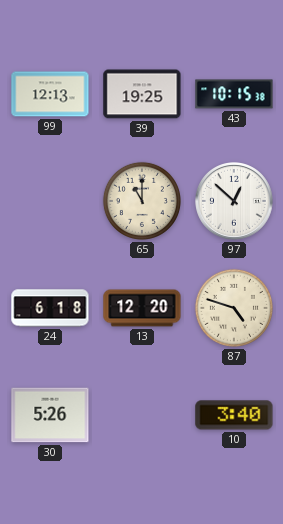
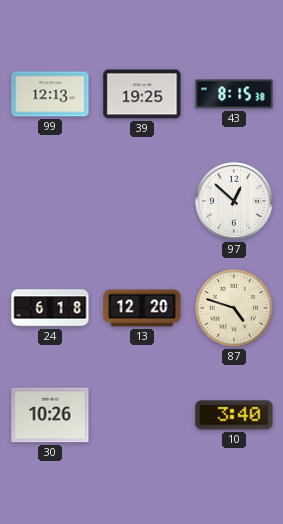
43: 10:15 -> 8:15
65: 11:00 -> none
30: 5:26 -> 10:26
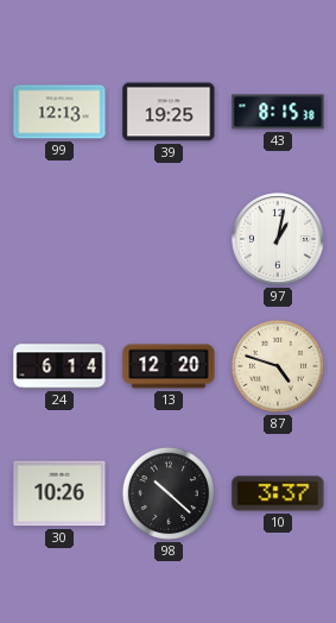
97: 12:52 -> 1:02
24: 6:18 -> 6:14
98: none -> 10:22
10: 3:40 -> 3:37
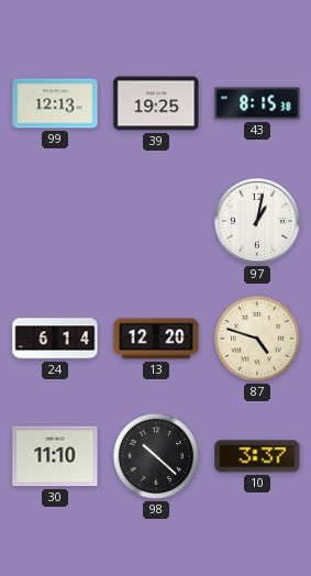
30: 10:26 -> 11:10
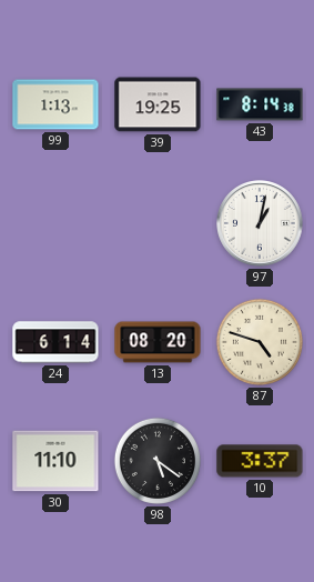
99: 12:13 -> 1:13
43: 8:15 -> 8:14
13: 12:20 -> 08:20
98: 10:22 -> 5:21
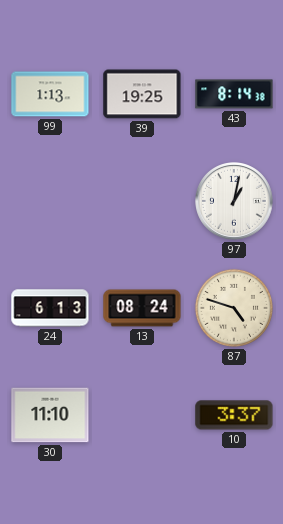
24: 6:14 -> 6:13
13: 08:20 -> 08:24
98: 5:21 -> none
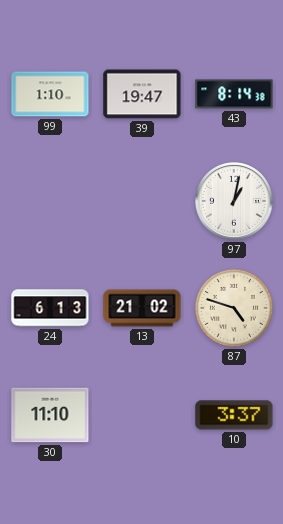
99: 1:13 -> 1:10
39: 19:25 -> 19:47
13: 08:24 -> 21:02
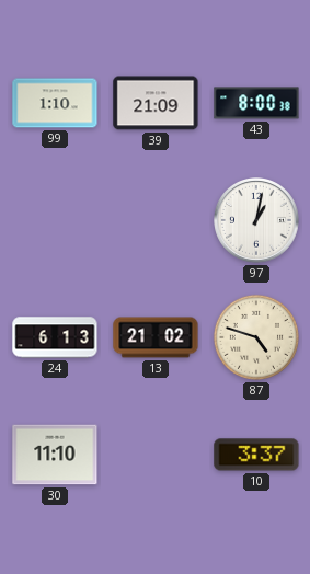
39: 19:47 -> 21:09
43: 8:14 -> 8:00
